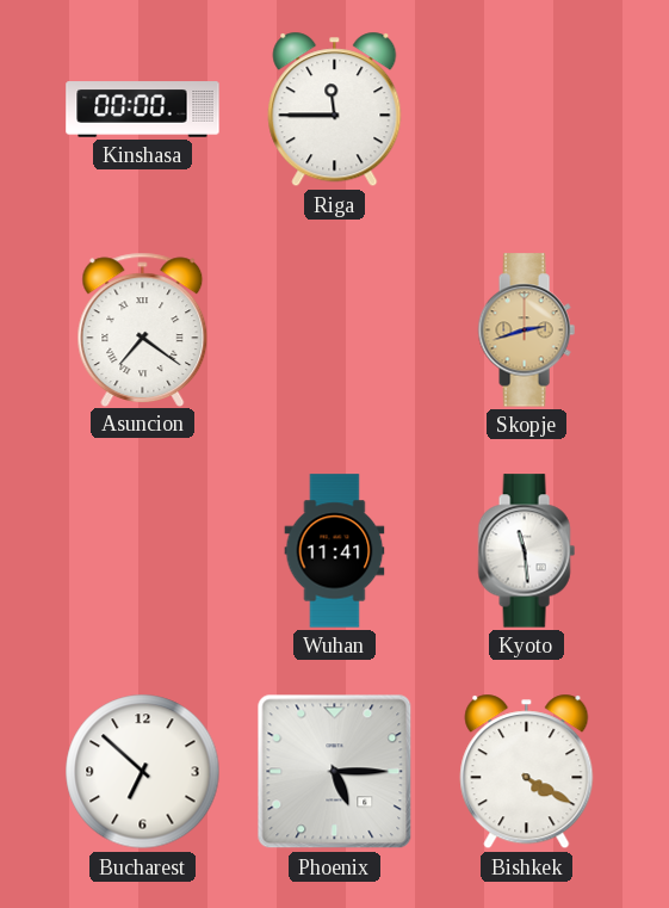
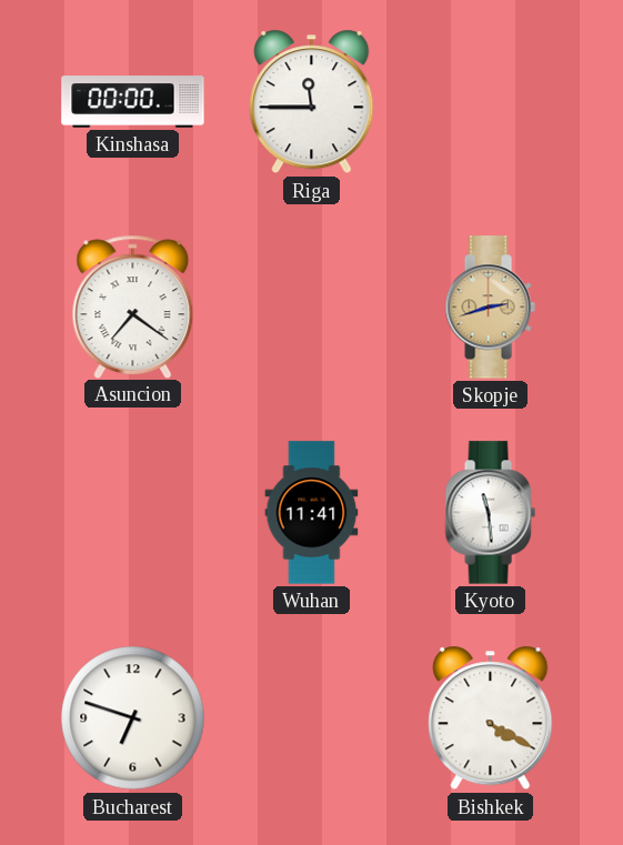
Bucharest: 6:52 -> 6:48
Phoenix: 5:15 -> none
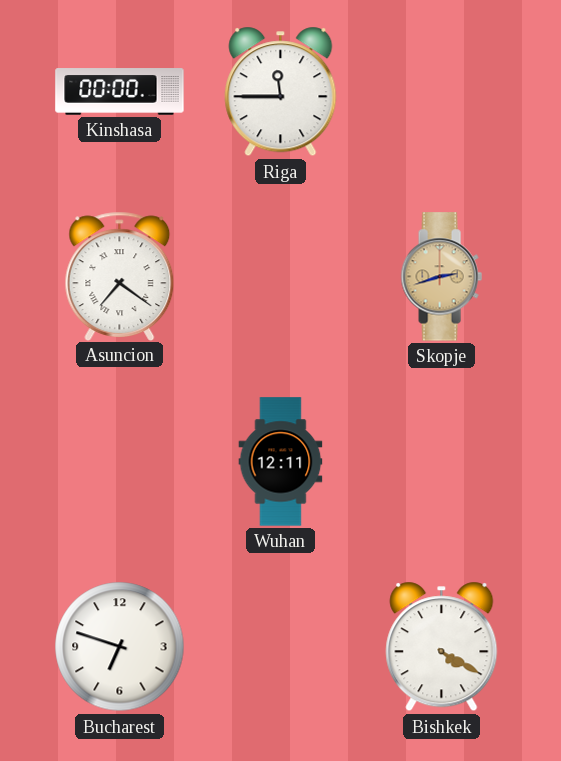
Wuhan: 11:41 -> 12:11
Kyoto: 11:29 -> none
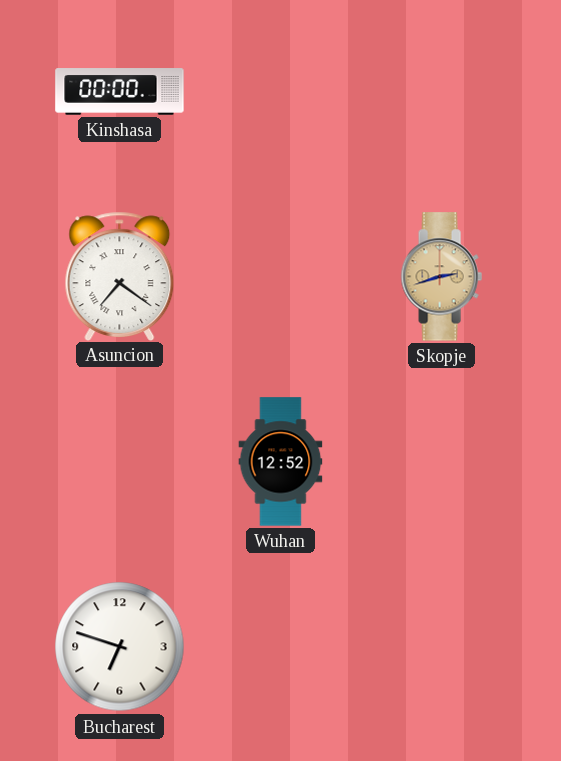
Riga: 11:45 -> none
Wuhan: 12:11 -> 12:52
Bishkek: 4:20 -> none
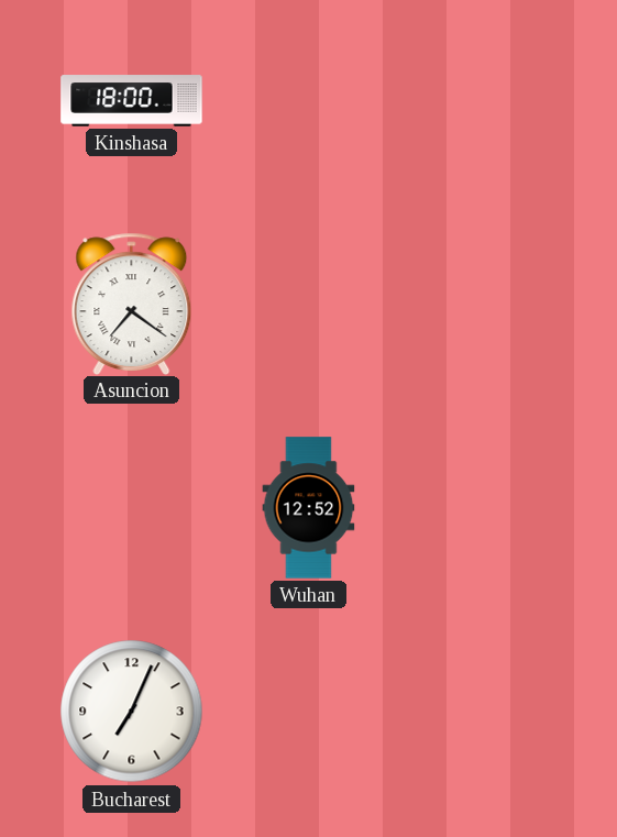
Kinshasa: 00:00 -> 18:00
Skopje: 2:42 -> none
Bucharest: 6:48 -> 7:04
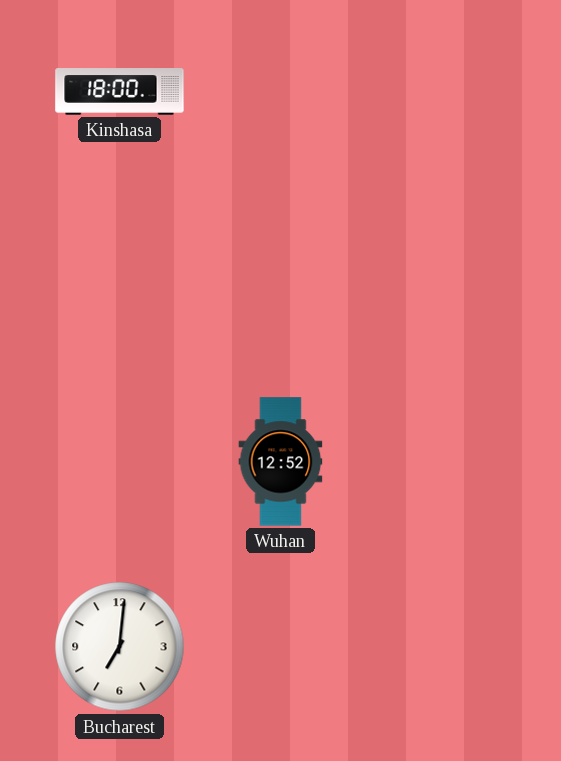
Asuncion: 7:21 -> none
Bucharest: 7:04 -> 7:01
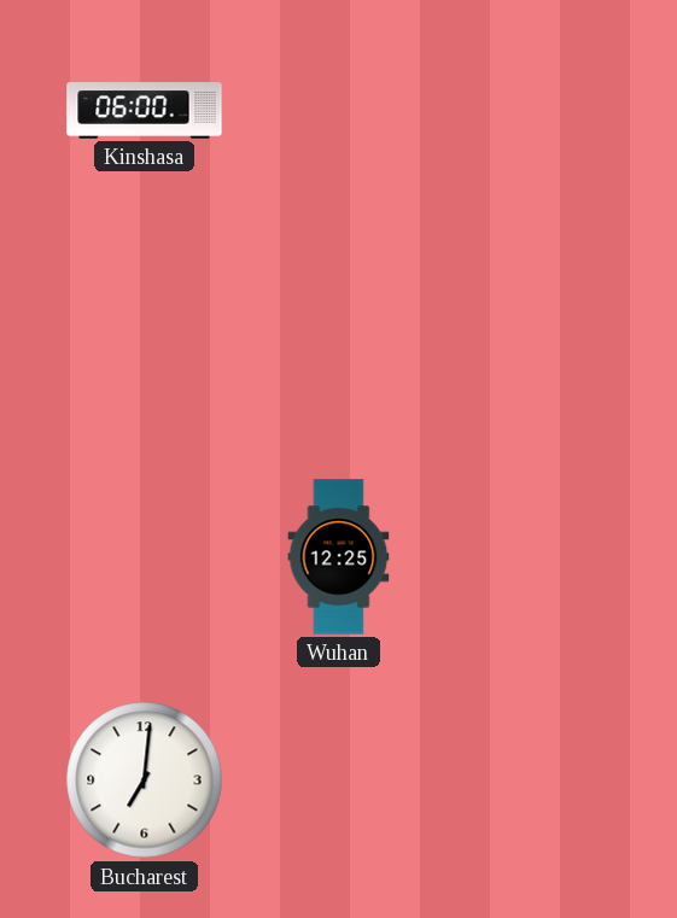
Kinshasa: 18:00 -> 06:00
Wuhan: 12:52 -> 12:25
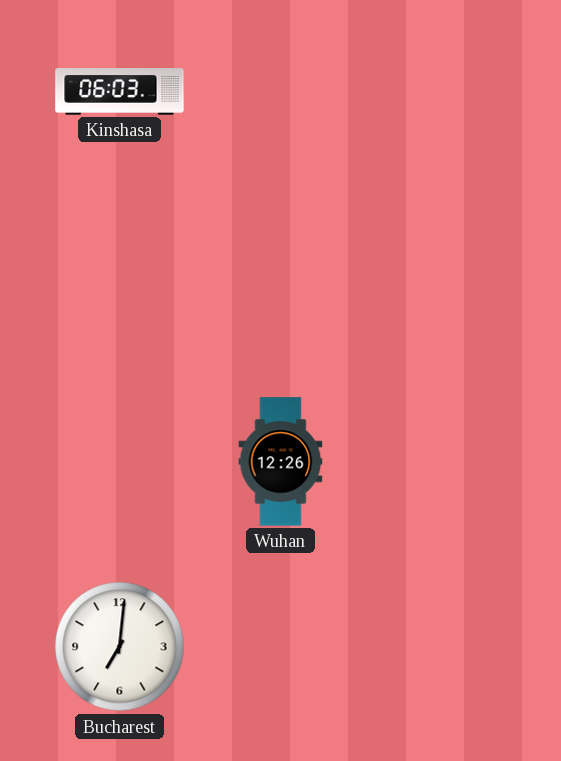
Kinshasa: 06:00 -> 06:03
Wuhan: 12:25 -> 12:26
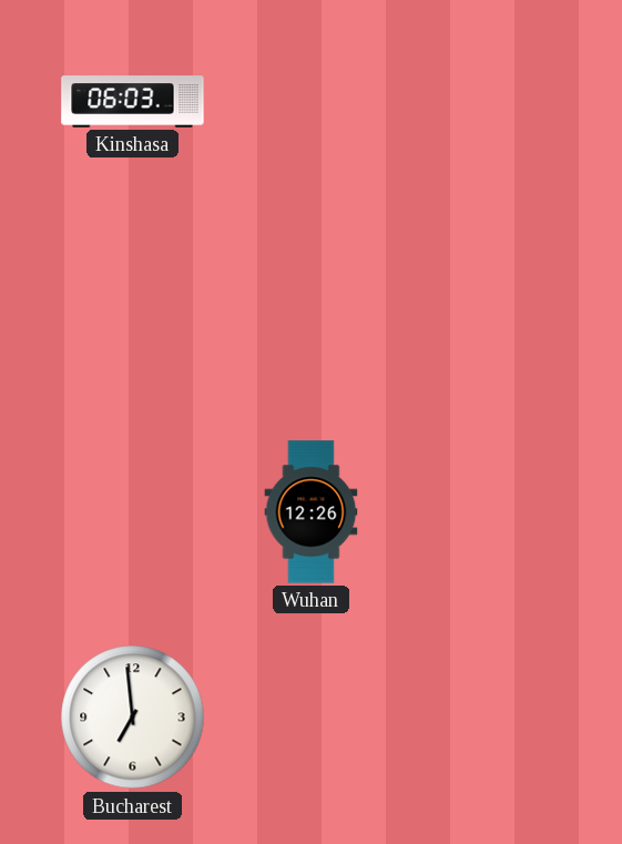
Bucharest: 7:01 -> 6:59
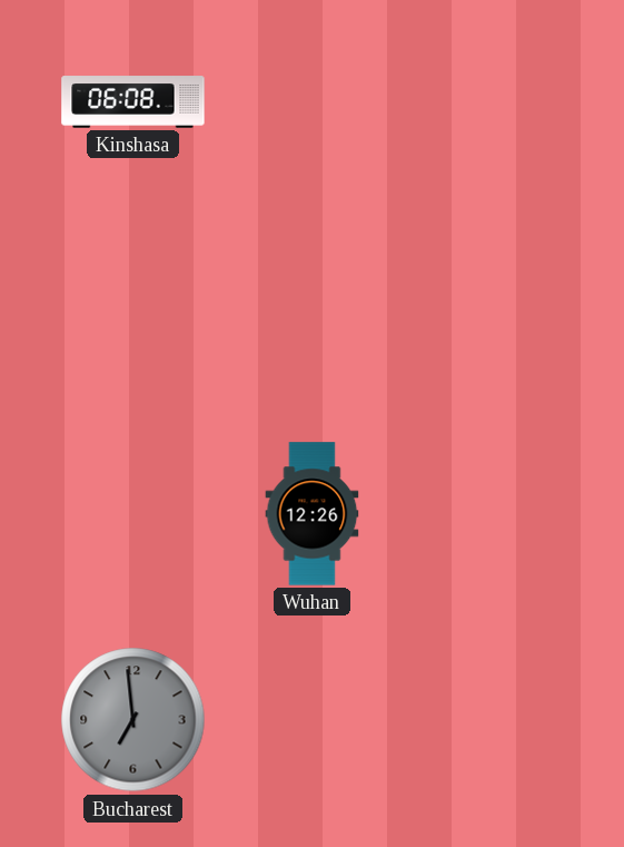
Kinshasa: 06:03 -> 06:08
Bucharest dial: white -> grey
